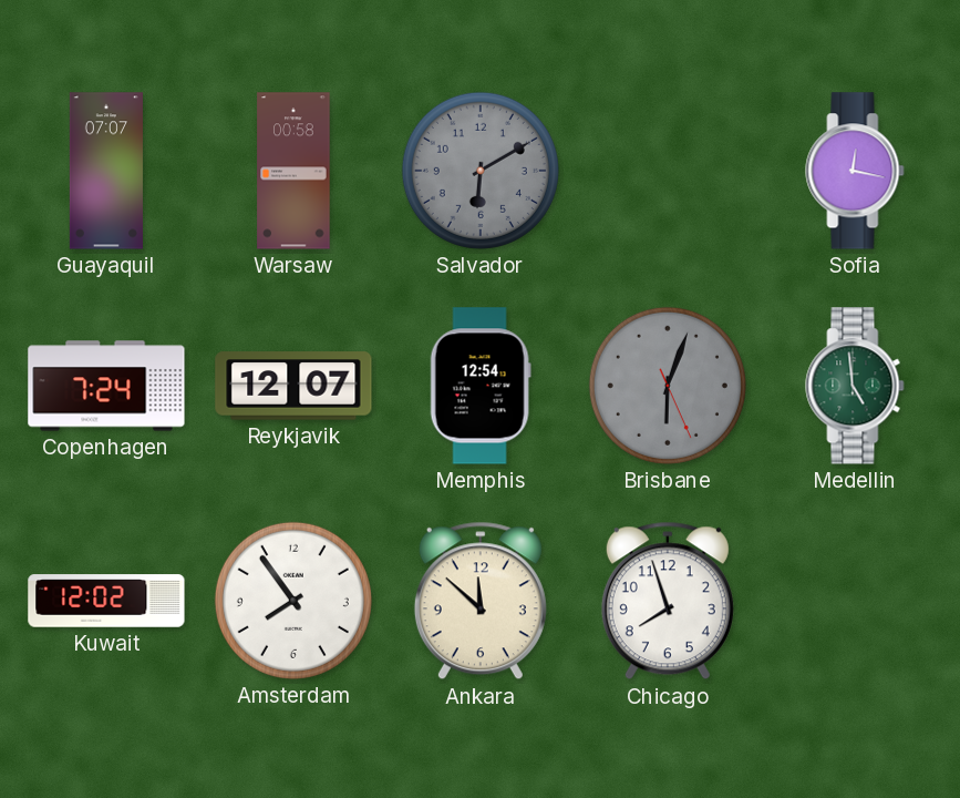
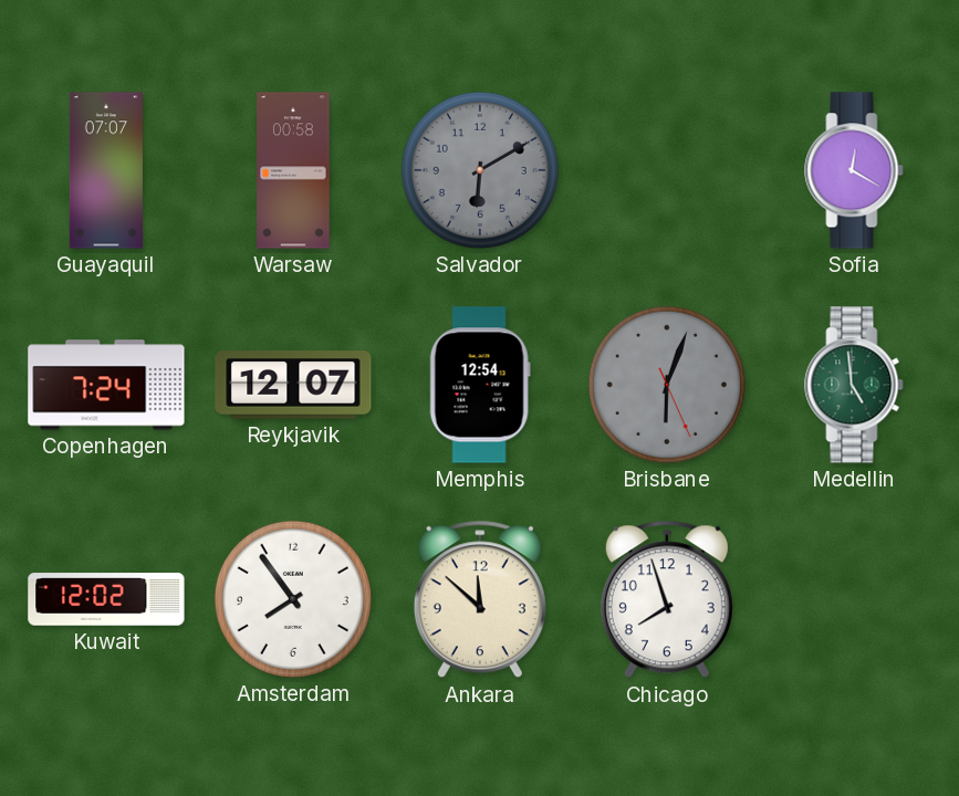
Sofia: 12:17 -> 12:20
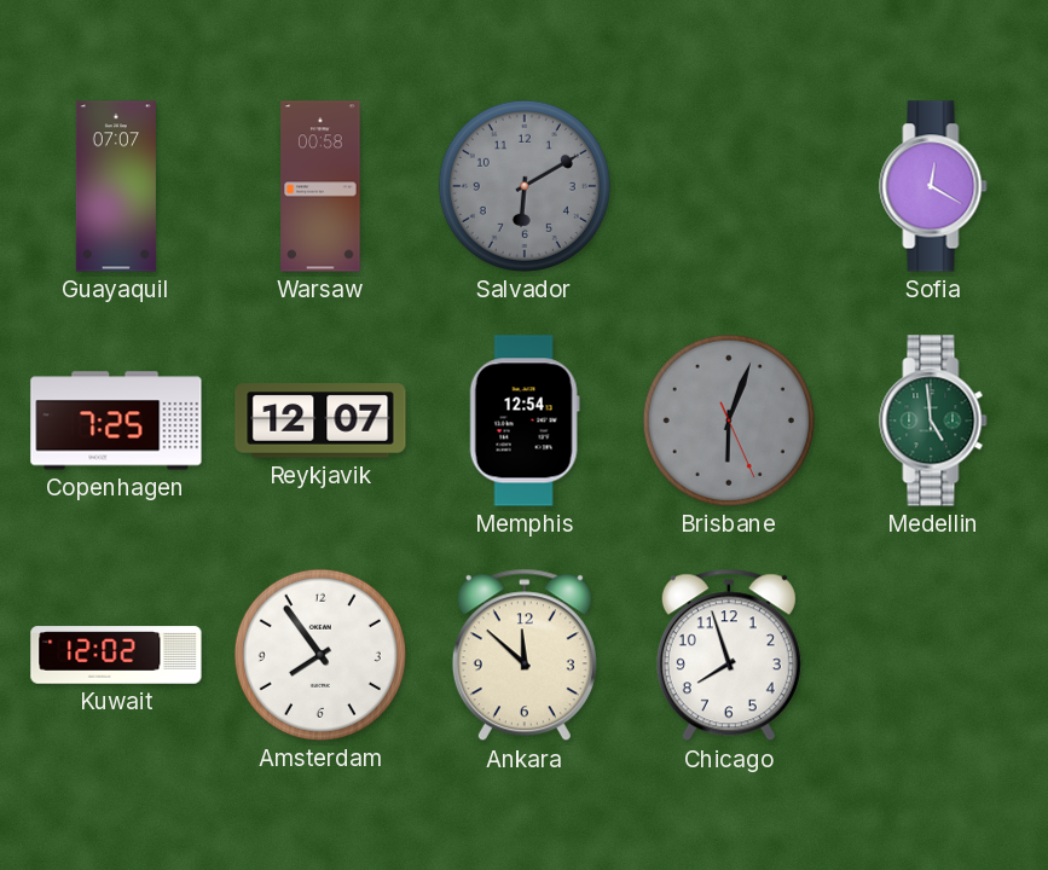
Copenhagen: 7:24 -> 7:25
